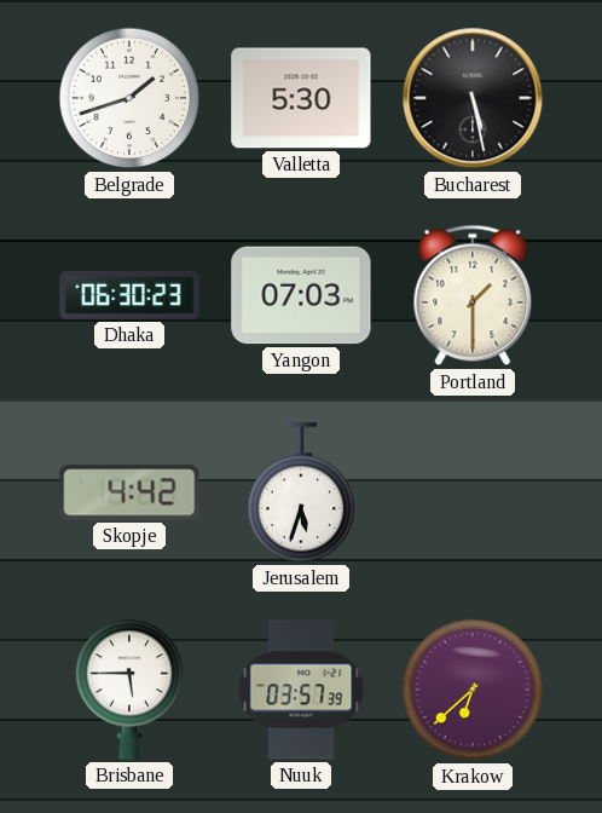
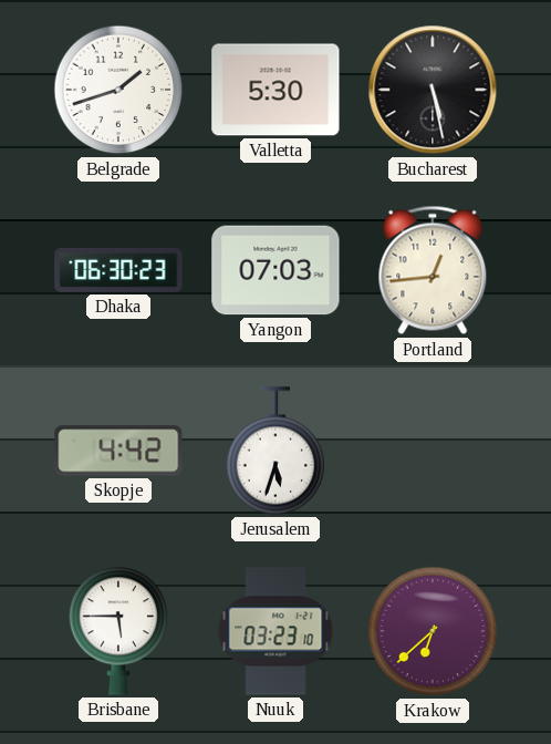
Portland: 1:30 -> 12:44
Nuuk: 03:57 -> 03:23
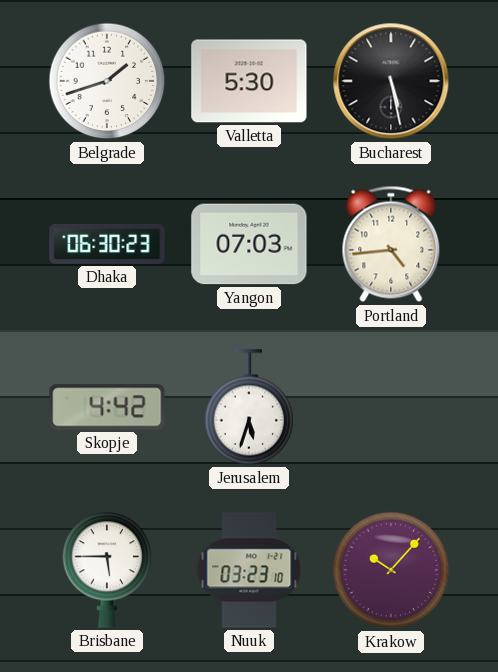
Portland: 12:44 -> 4:44
Krakow: 6:38 -> 10:07
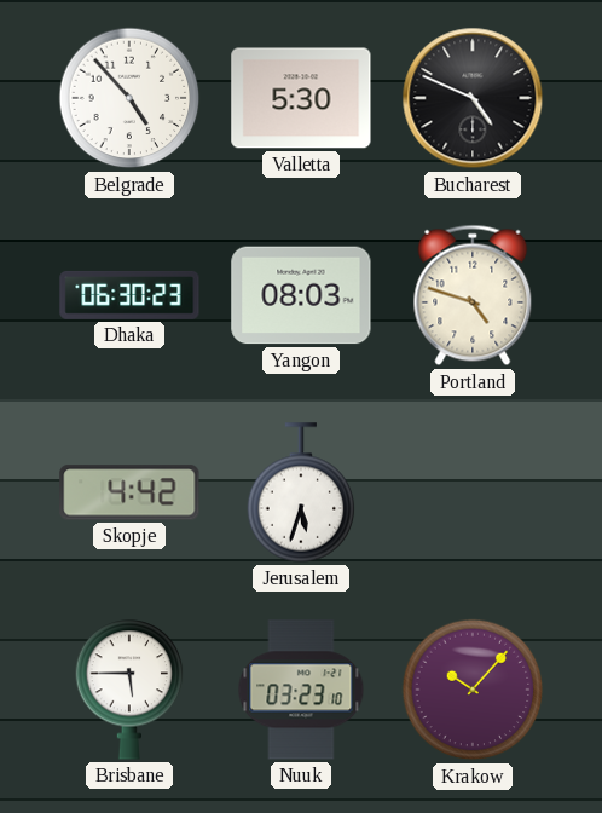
Belgrade: 1:42 -> 4:53
Bucharest: 5:28 -> 4:49
Yangon: 07:03 -> 08:03
Portland: 4:44 -> 4:48
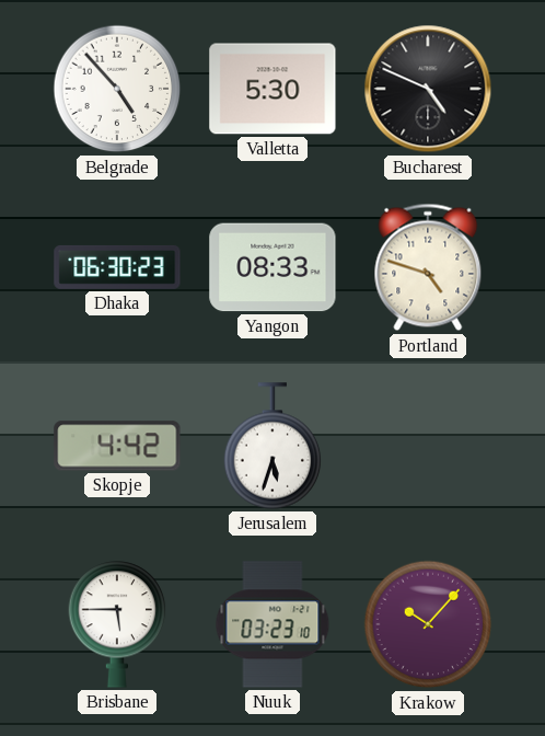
Yangon: 08:03 -> 08:33
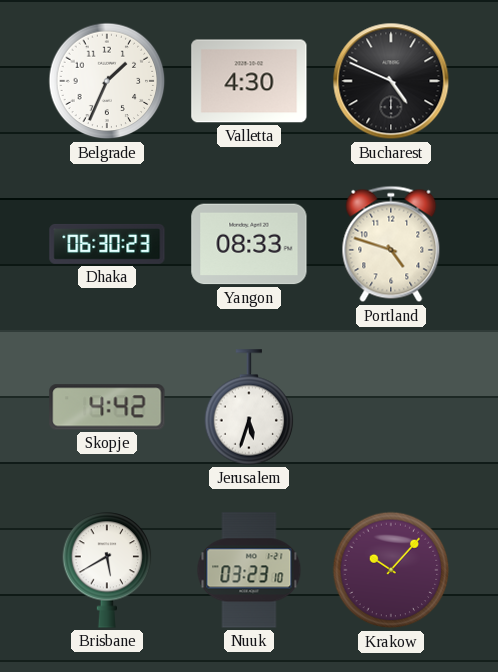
Belgrade: 4:53 -> 1:34
Valletta: 5:30 -> 4:30
Brisbane: 5:45 -> 5:40
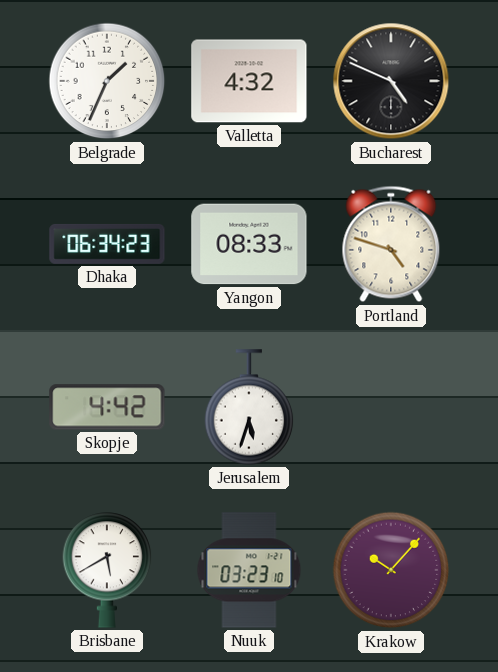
Valletta: 4:30 -> 4:32
Dhaka: 06:30 -> 06:34
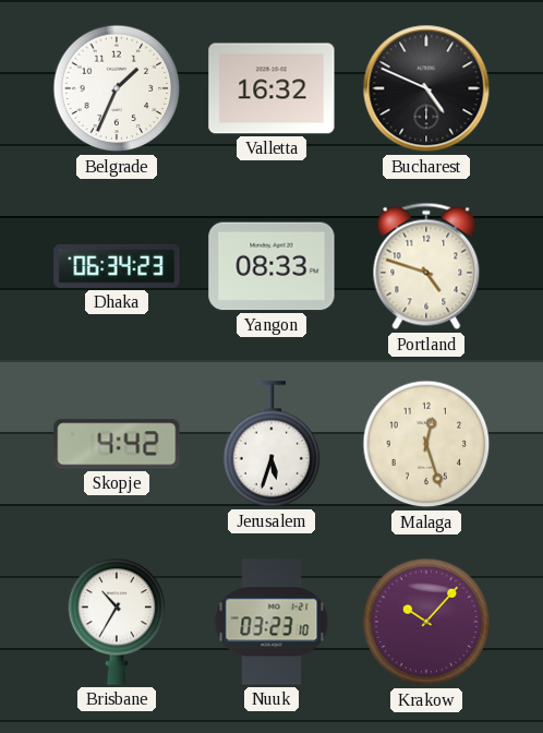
Valletta: 4:32 -> 16:32
Malaga: none -> 12:27
Brisbane: 5:40 -> 10:35
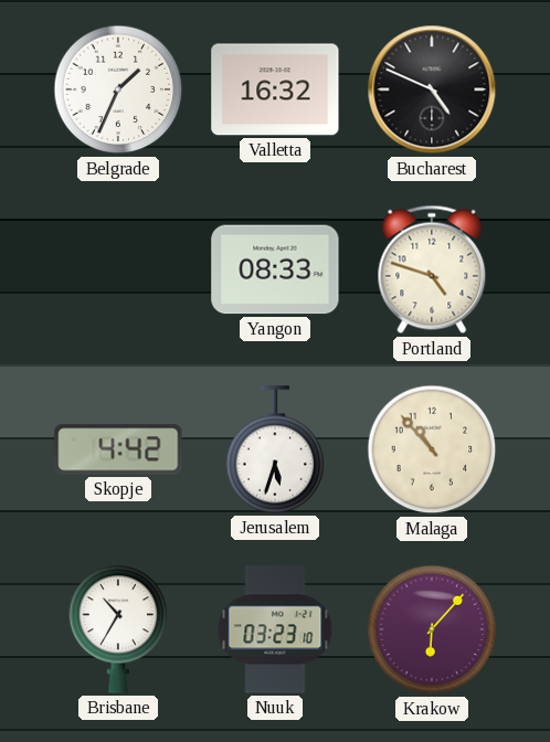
Dhaka: 06:34 -> none
Malaga: 12:27 -> 10:53
Krakow: 10:07 -> 6:07
